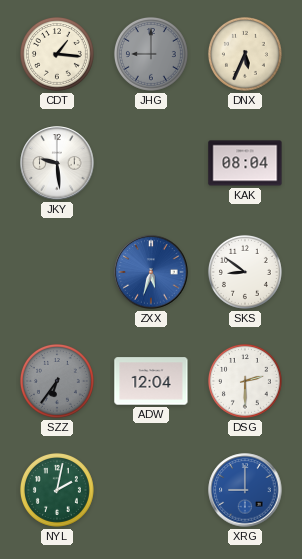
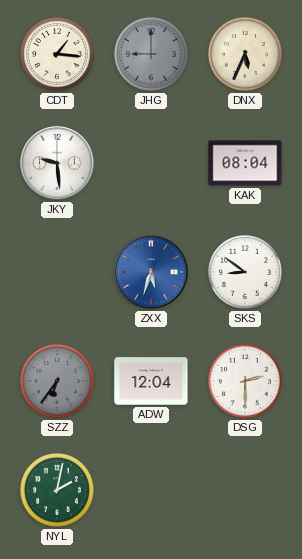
XRG: 9:00 -> none
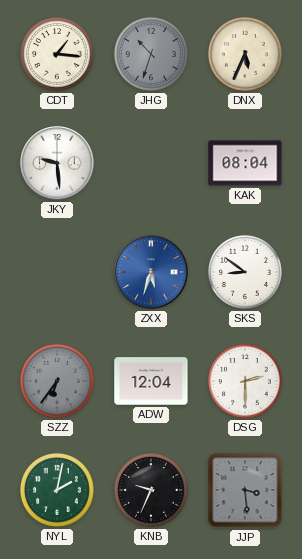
JHG: 9:00 -> 10:33
KNB: none -> 9:34
JJP: none -> 3:29
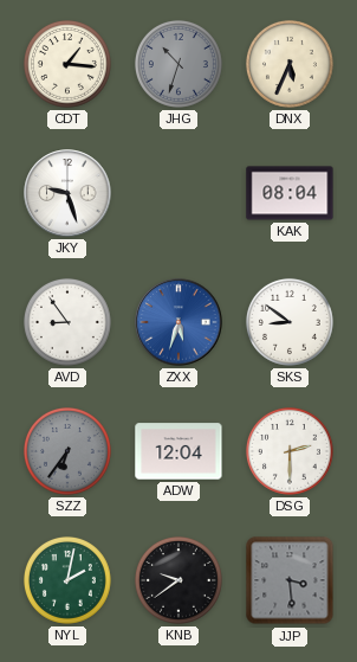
JKY: 9:29 -> 9:27
AVD: none -> 8:54
KNB: 9:34 -> 9:39
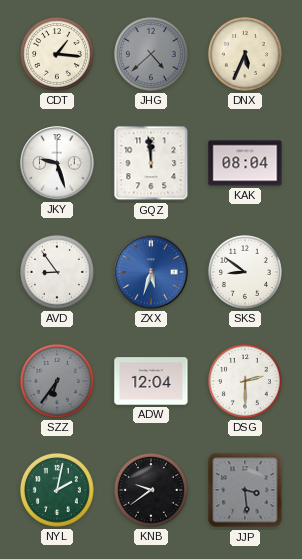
JHG: 10:33 -> 4:38
GQZ: none -> 11:59
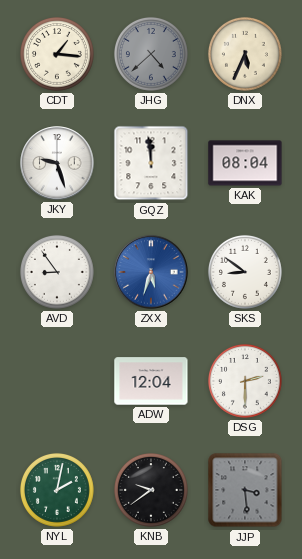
SZZ: 6:36 -> none
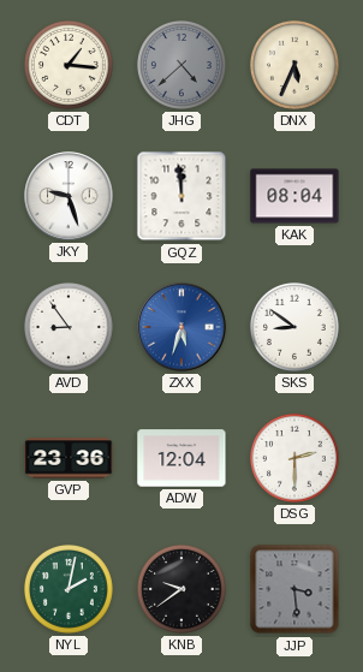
GVP: none -> 23:36
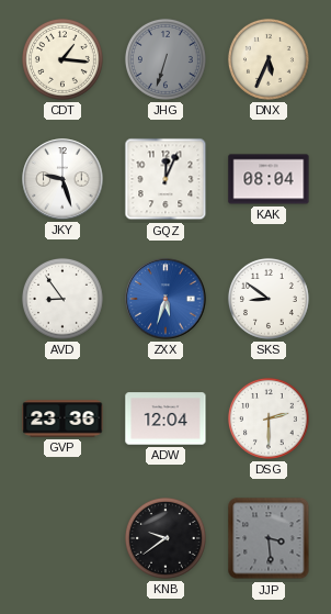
JHG: 4:38 -> 6:33
GQZ: 11:59 -> 12:04
NYL: 2:02 -> none
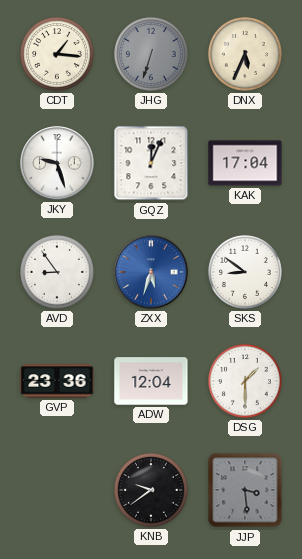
KAK: 08:04 -> 17:04
DSG: 2:30 -> 1:30
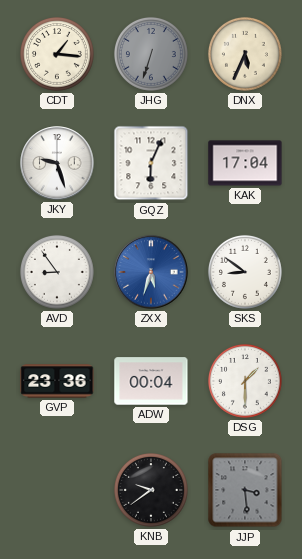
GQZ: 12:04 -> 6:04
ADW: 12:04 -> 00:04
